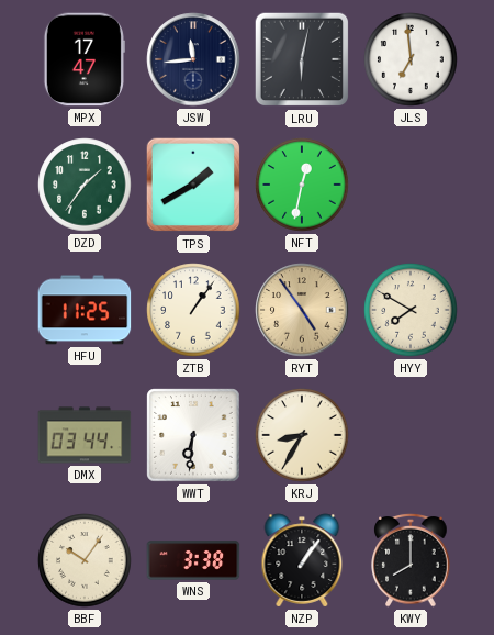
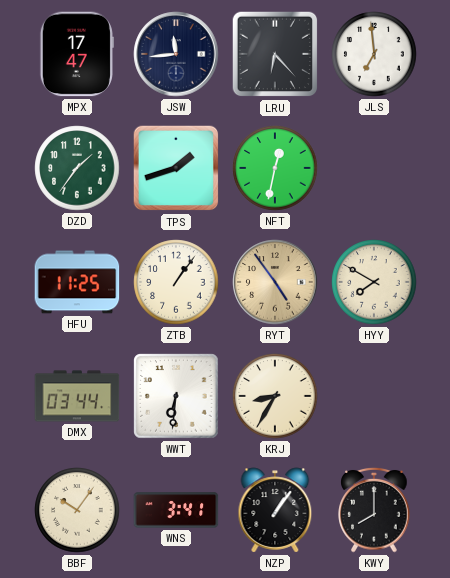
LRU: 6:02 -> 6:23
TPS: 1:40 -> 1:42
WNS: 3:38 -> 3:41
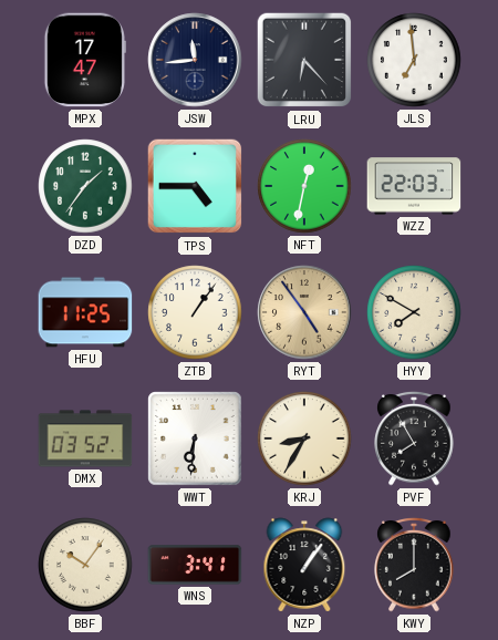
TPS: 1:42 -> 4:45
WZZ: none -> 22:03
DMX: 03:44 -> 03:52
PVF: none -> 7:55
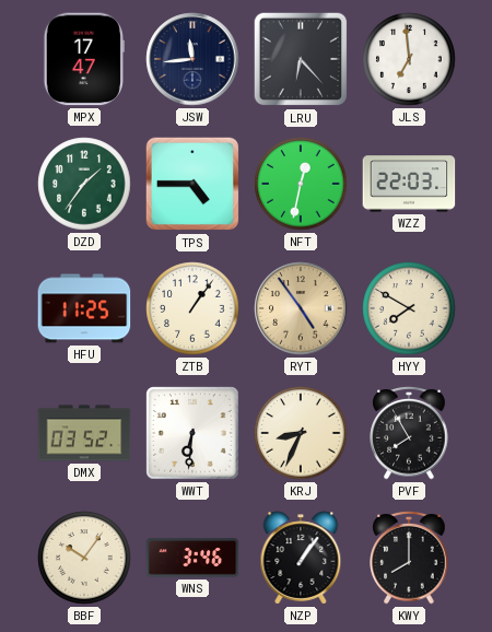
KRJ: 8:35 -> 8:34
WNS: 3:41 -> 3:46
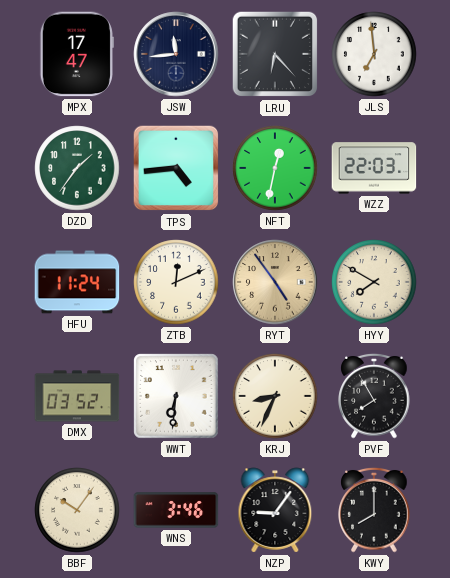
TPS: 4:45 -> 4:44
HFU: 11:25 -> 11:24
ZTB: 1:06 -> 12:11
NZP: 1:06 -> 9:06
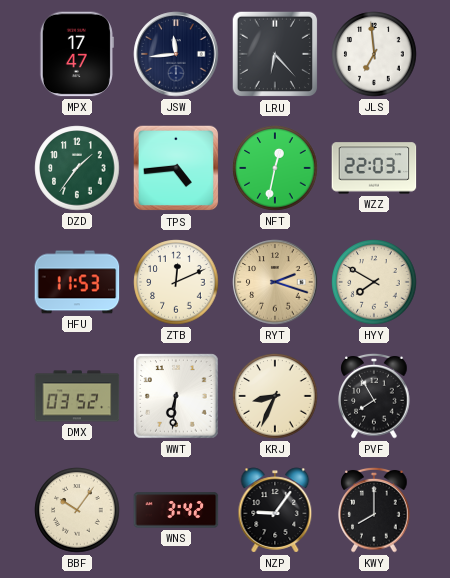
HFU: 11:24 -> 11:53
RYT: 4:54 -> 2:18
WNS: 3:46 -> 3:42
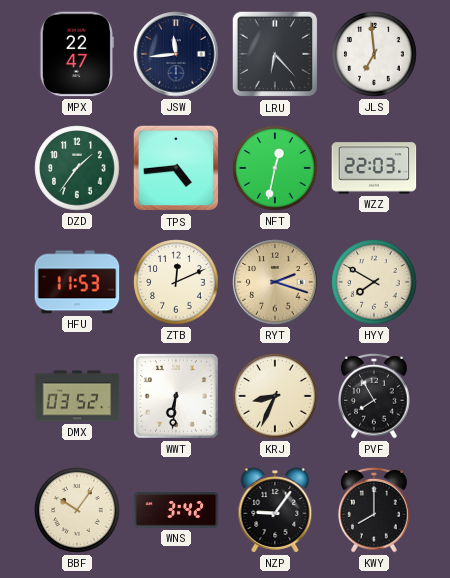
MPX: 17:47 -> 22:47
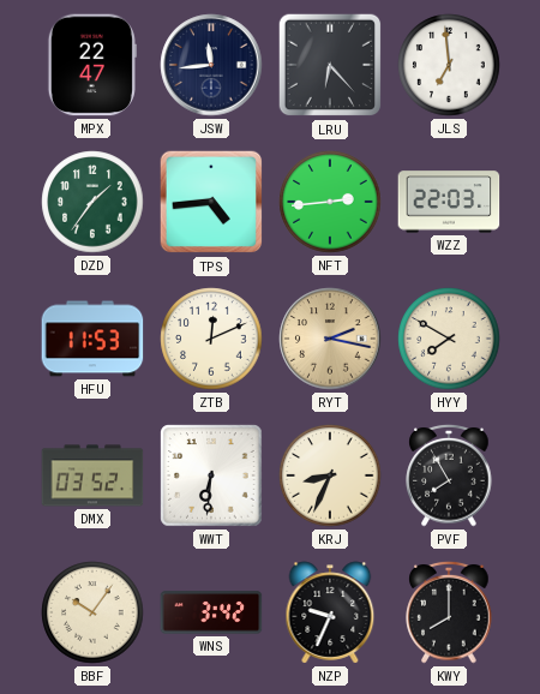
NFT: 12:32 -> 2:44
RYT: 2:18 -> 2:17
NZP: 9:06 -> 9:34
